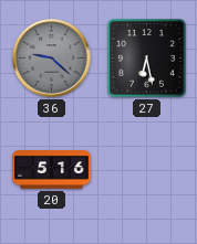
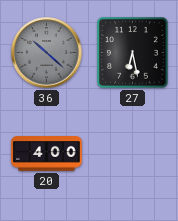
36: 9:22 -> 10:22
20: 5:16 -> 4:00
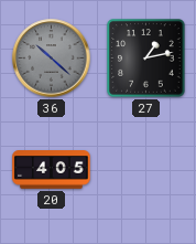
27: 6:28 -> 1:13
20: 4:00 -> 4:05
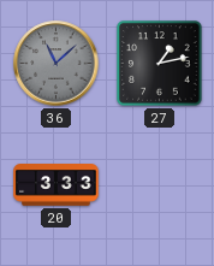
36: 10:22 -> 11:08
20: 4:05 -> 3:33
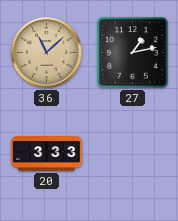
36 dial: grey -> champagne
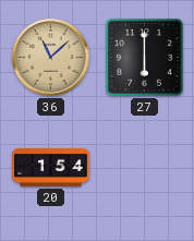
27: 1:13 -> 6:00
20: 3:33 -> 1:54
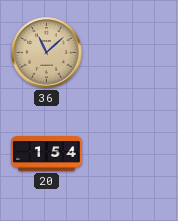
27: 6:00 -> none
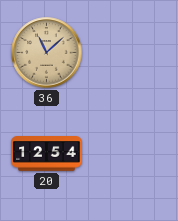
20: 1:54 -> 12:54
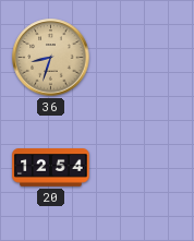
36: 11:08 -> 8:33
